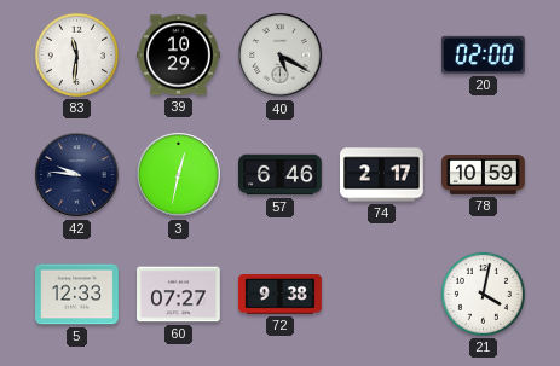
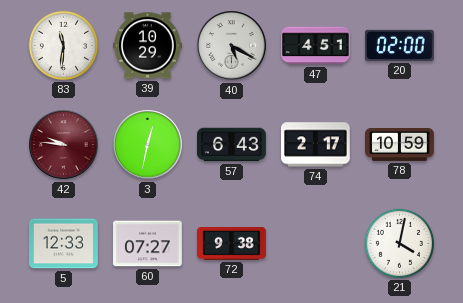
47: none -> 4:51
42 dial: navy -> burgundy
57: 6:46 -> 6:43
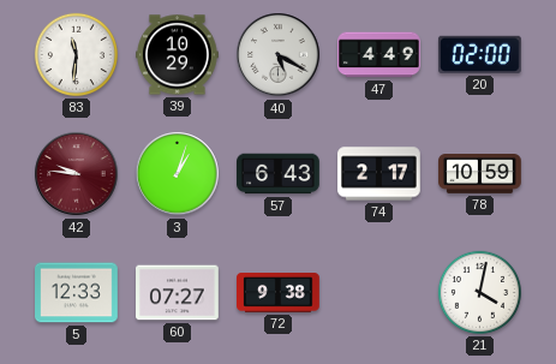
47: 4:51 -> 4:49
3: 12:32 -> 1:03
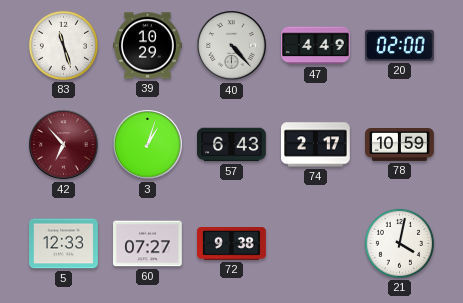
83: 11:31 -> 11:27
40: 5:20 -> 4:23
42: 9:46 -> 6:53
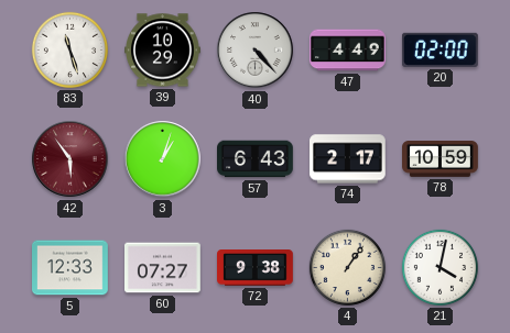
42: 6:53 -> 5:54
4: none -> 1:06
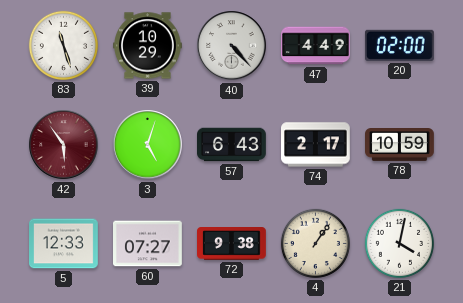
3: 1:03 -> 5:03
